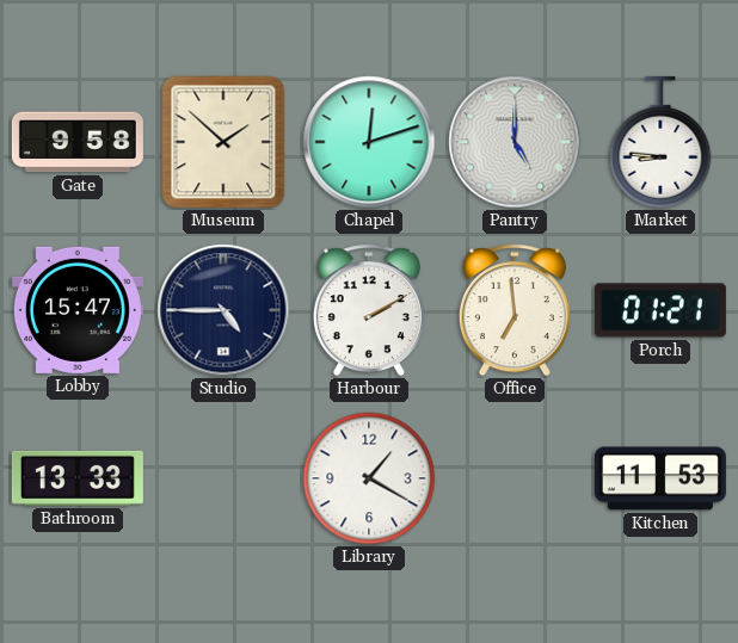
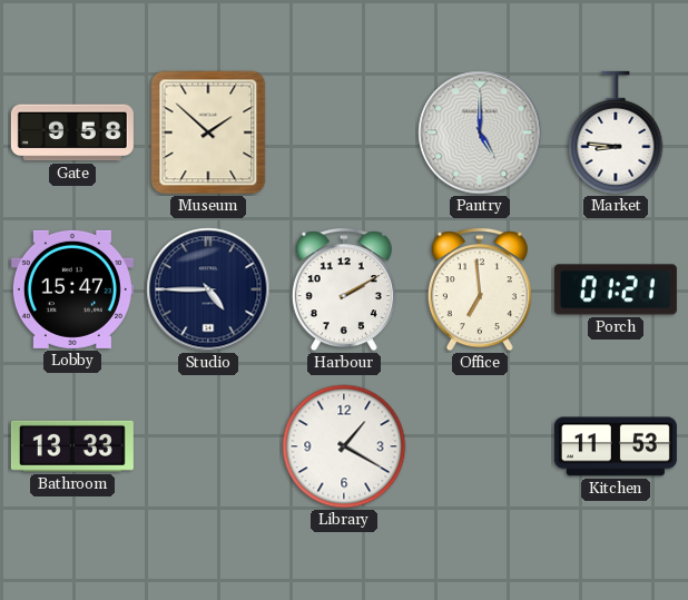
Chapel: 12:12 -> none
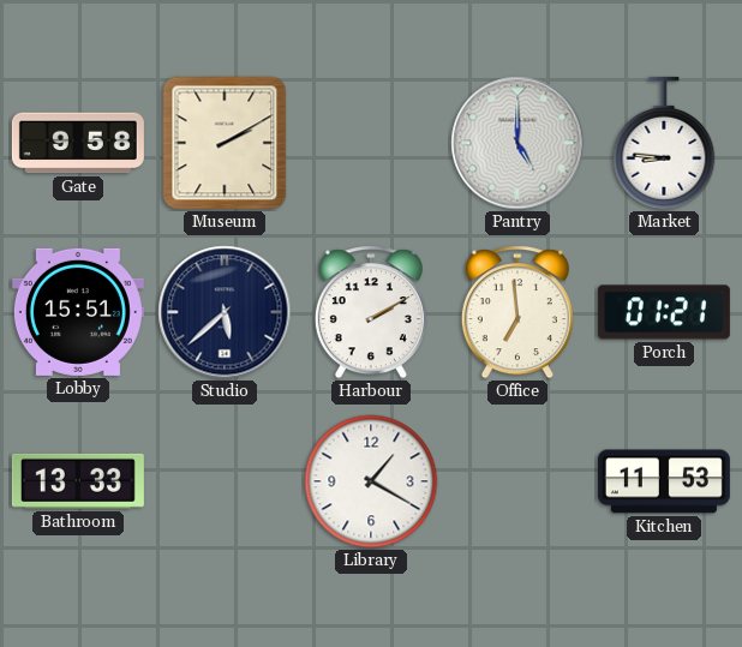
Museum: 1:52 -> 2:10
Lobby: 15:47 -> 15:51
Studio: 4:45 -> 5:38
